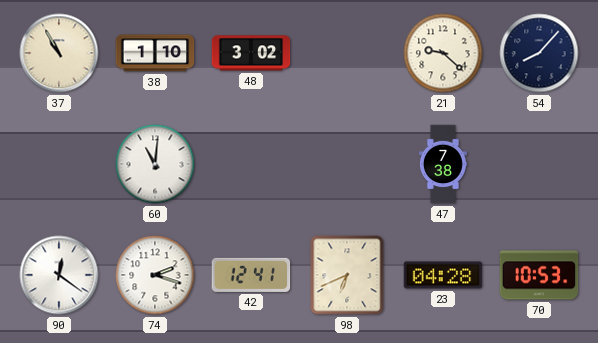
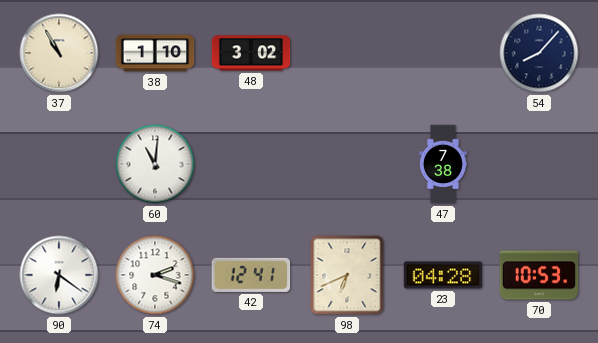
21: 9:22 -> none
90: 12:21 -> 6:21
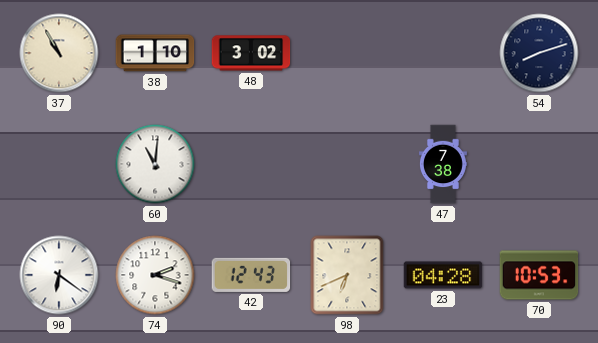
54: 8:07 -> 8:12
42: 12:41 -> 12:43
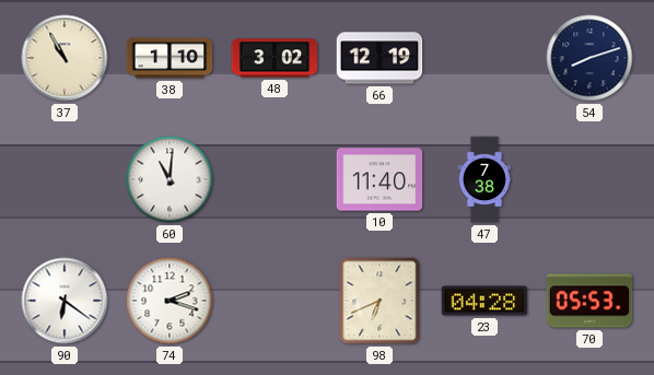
66: none -> 12:19
10: none -> 11:40
42: 12:43 -> none
70: 10:53 -> 05:53
